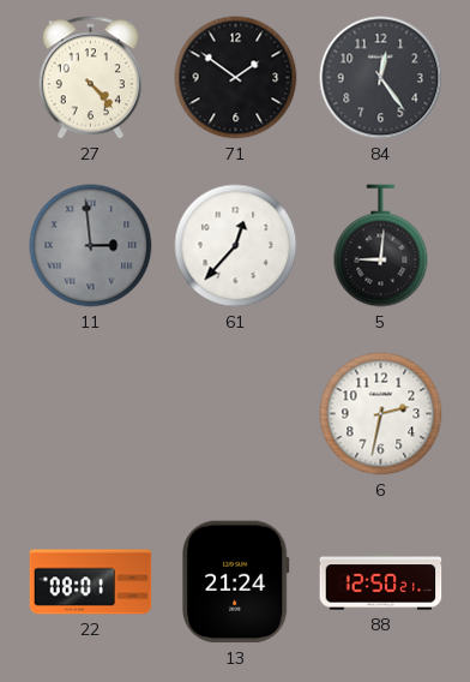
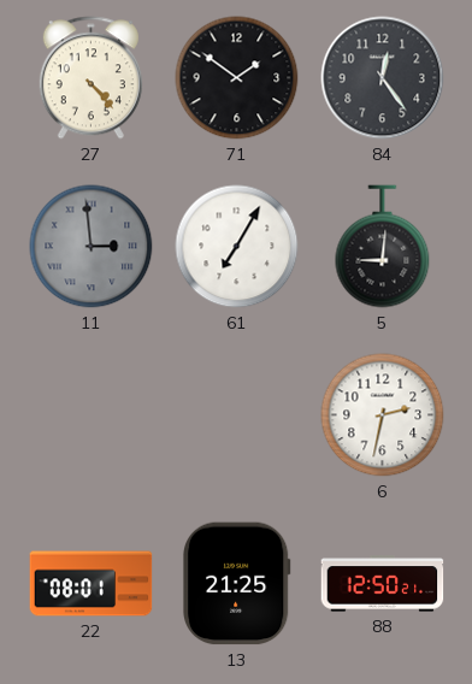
61: 12:37 -> 7:05
13: 21:24 -> 21:25
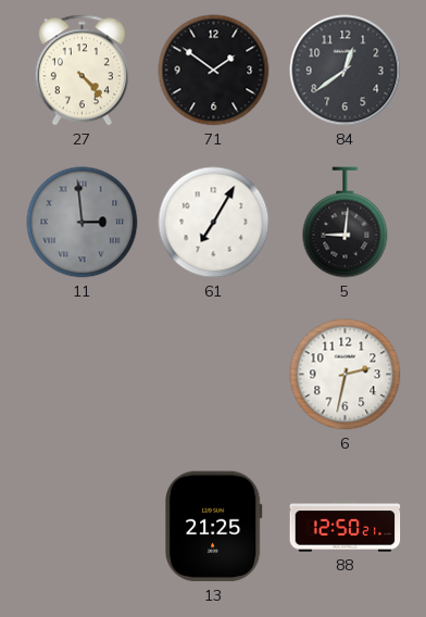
84: 12:24 -> 12:39
22: 08:01 -> none
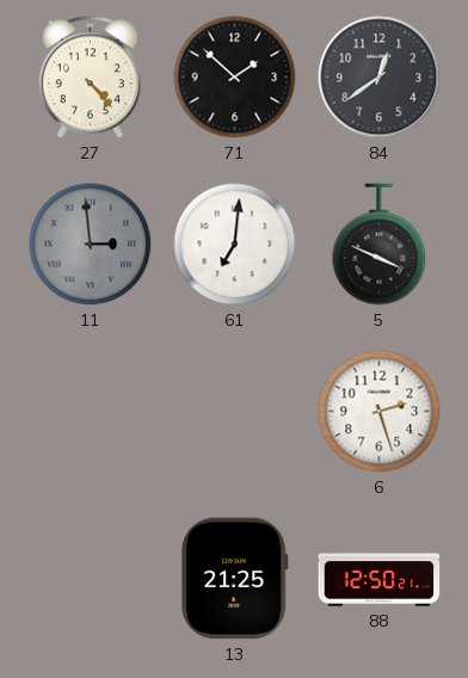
71: 1:51 -> 1:52
61: 7:05 -> 7:01
5: 9:01 -> 3:49
6: 2:32 -> 2:27
